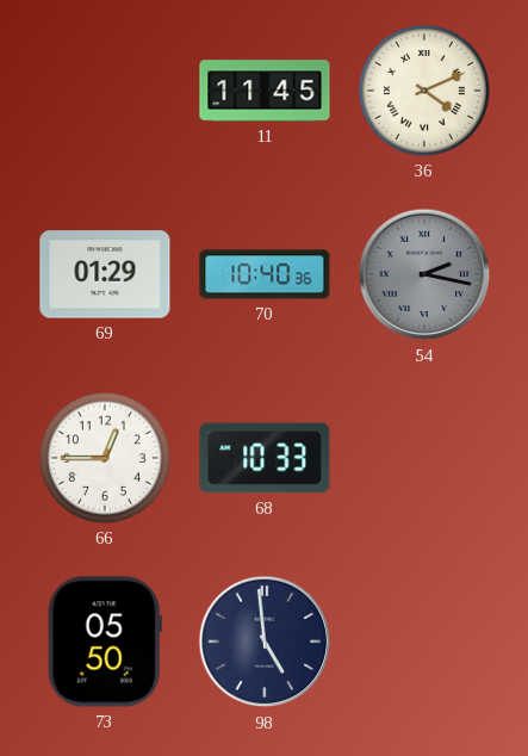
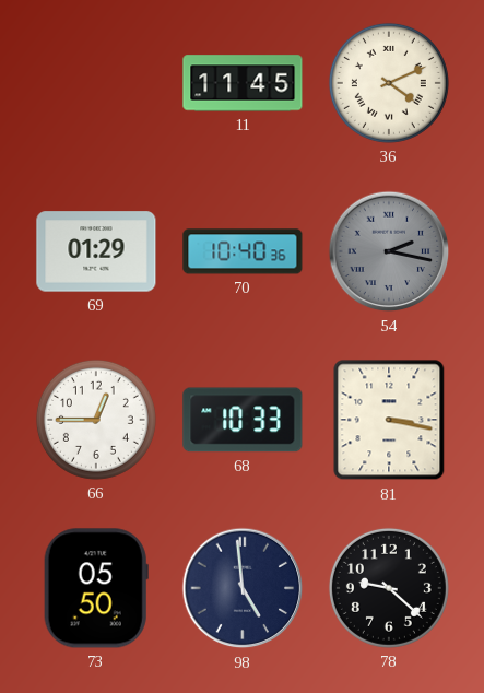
81: none -> 3:17
78: none -> 9:22
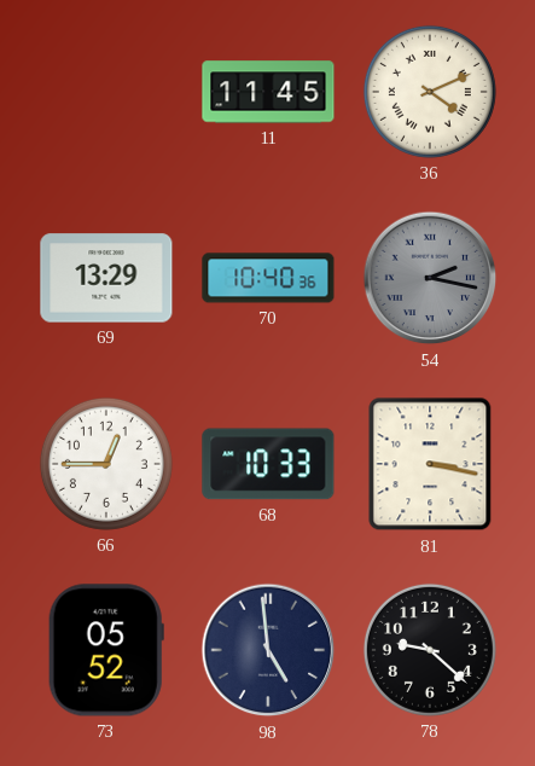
69: 01:29 -> 13:29
73: 05:50 -> 05:52
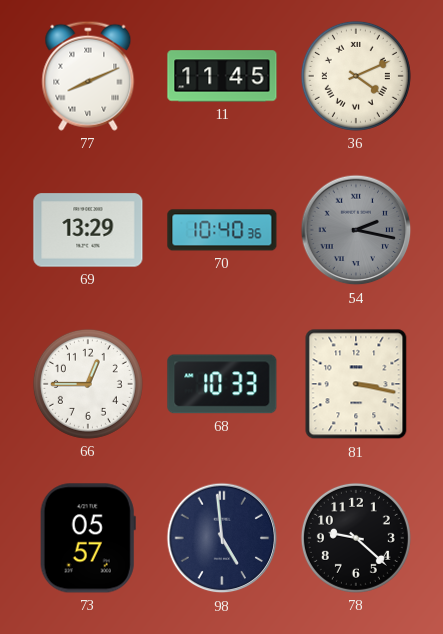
77: none -> 8:11
73: 05:52 -> 05:57
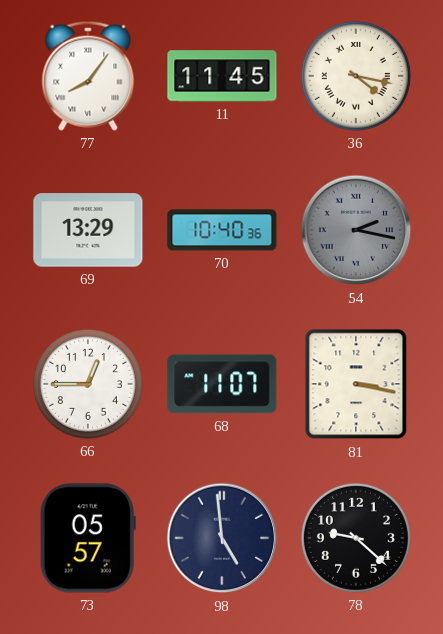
77: 8:11 -> 8:06
36: 4:11 -> 4:17
68: 10:33 -> 11:07
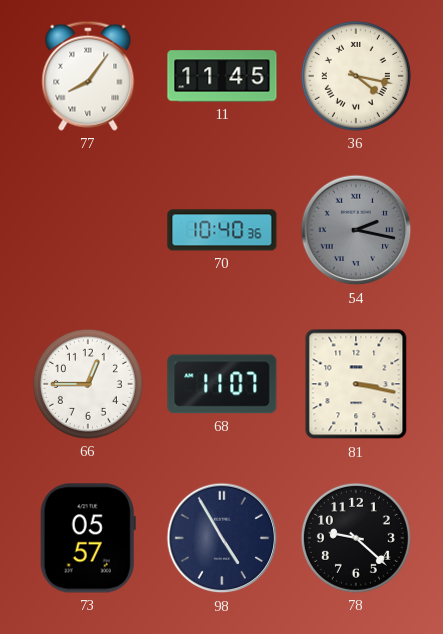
69: 13:29 -> none
98: 4:59 -> 4:55
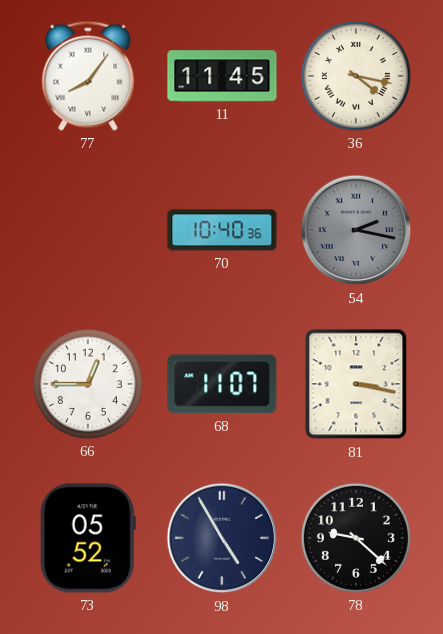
73: 05:57 -> 05:52
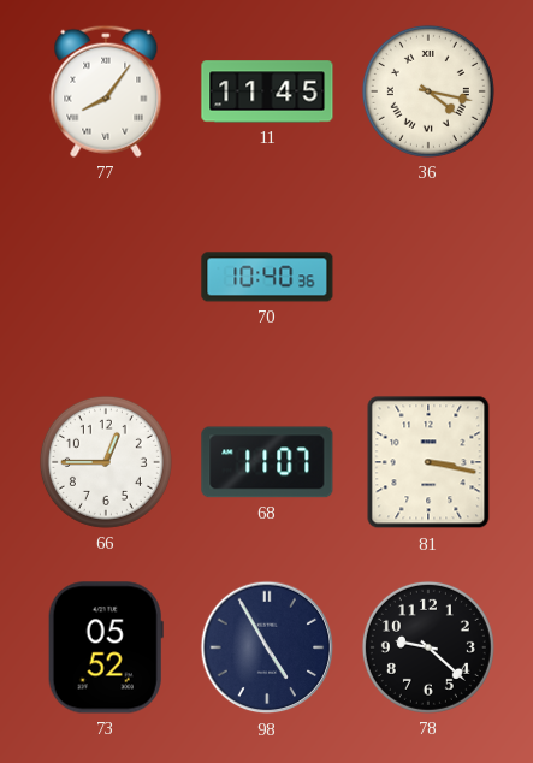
54: 2:17 -> none
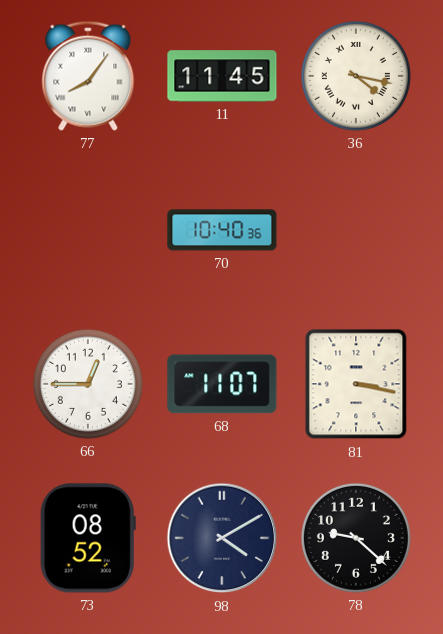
73: 05:52 -> 08:52
98: 4:55 -> 4:10
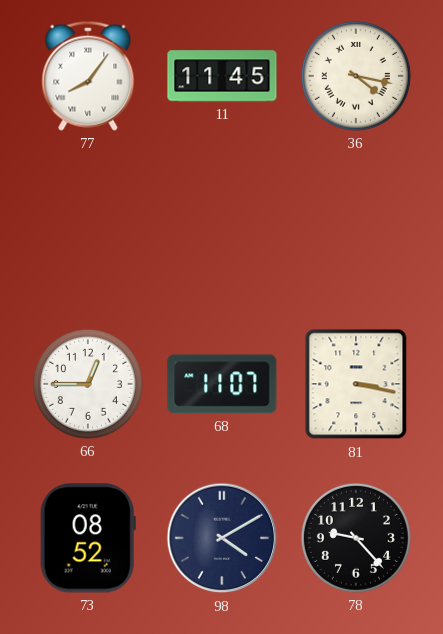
70: 10:40 -> none
78: 9:22 -> 9:23
